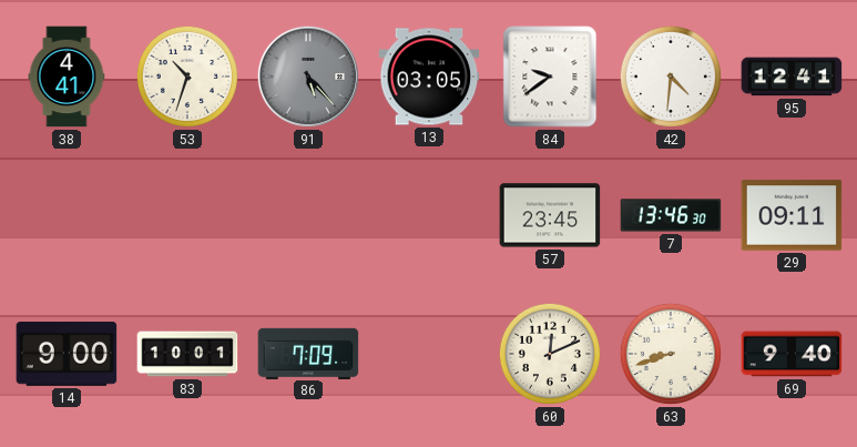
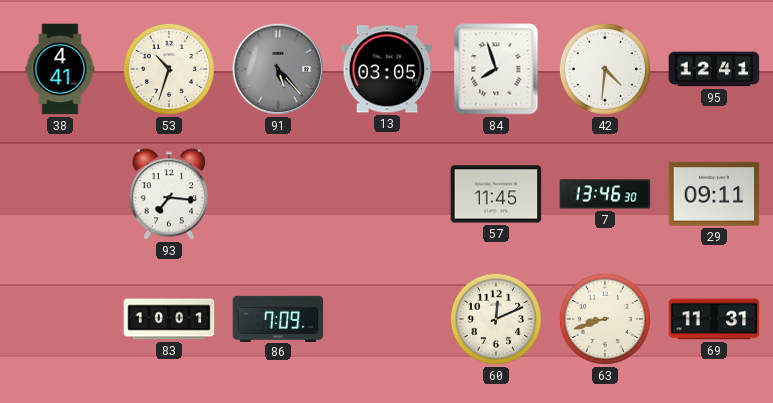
84: 9:39 -> 7:57
93: none -> 7:16
57: 23:45 -> 11:45
14: 9:00 -> none
69: 9:40 -> 11:31
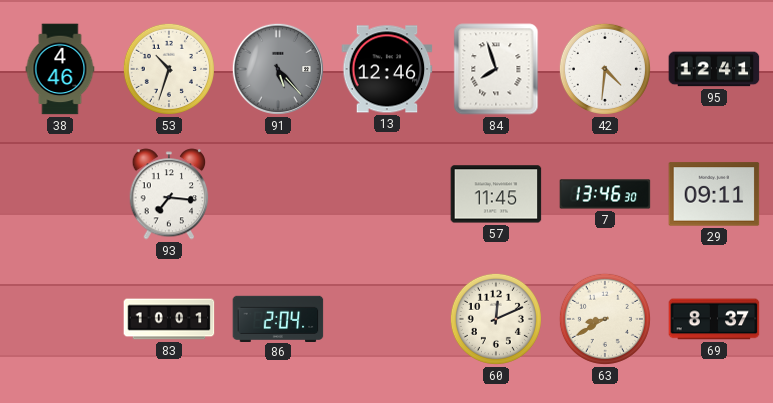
38: 4:41 -> 4:46
13: 03:05 -> 12:46
86: 7:09 -> 2:04
63: 8:42 -> 8:40
69: 11:31 -> 8:37
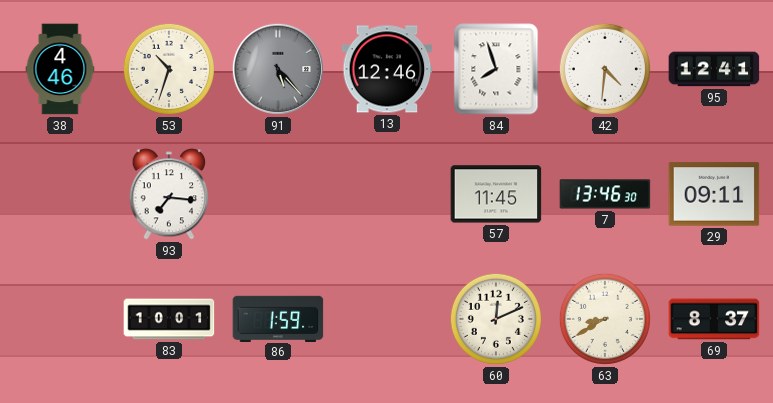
86: 2:04 -> 1:59
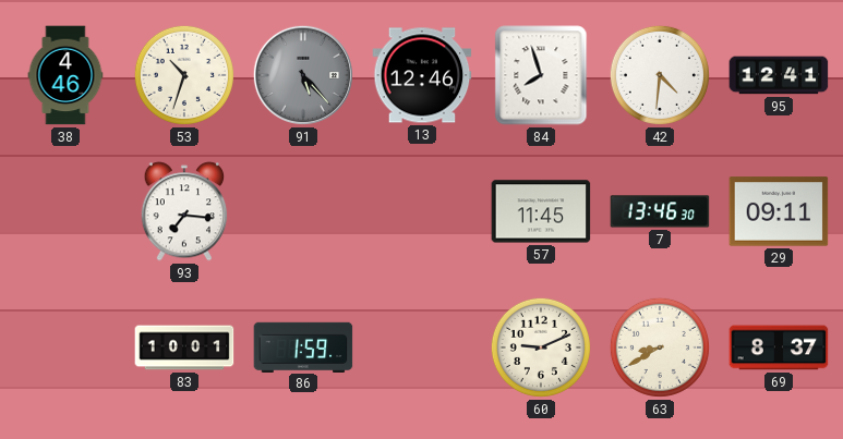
60: 12:11 -> 9:11
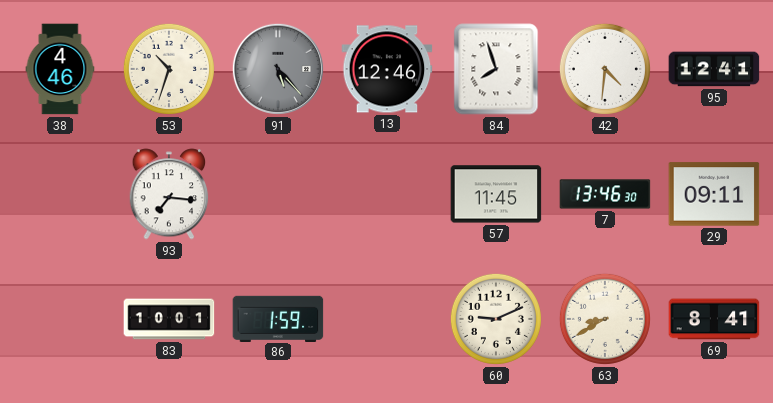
69: 8:37 -> 8:41
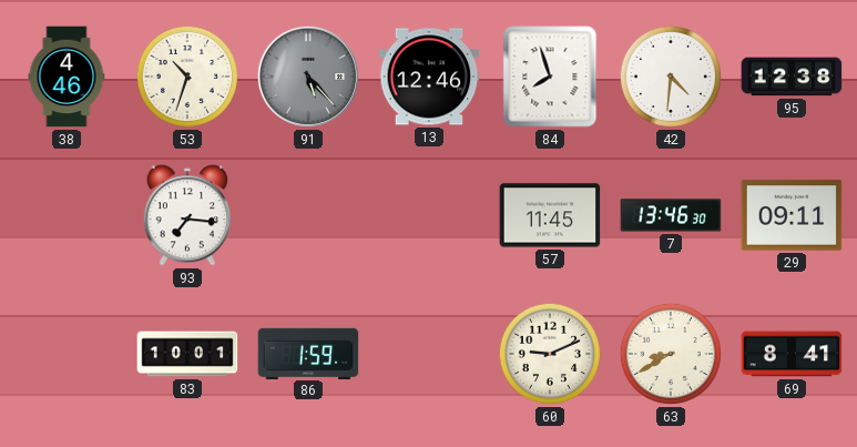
95: 12:41 -> 12:38
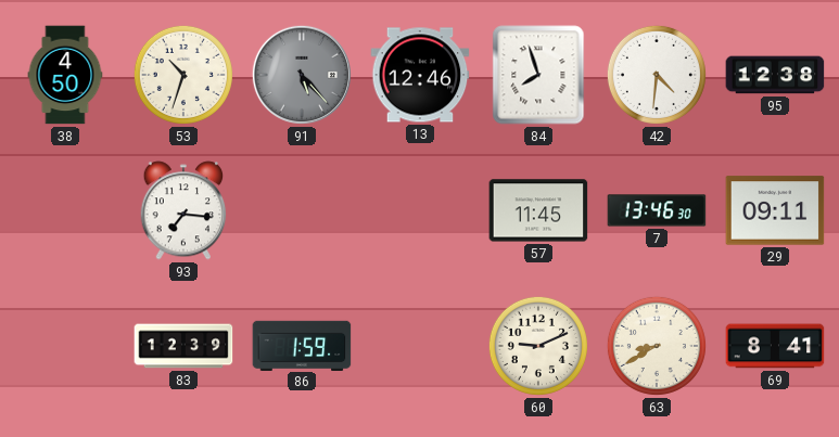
38: 4:46 -> 4:50
83: 10:01 -> 12:39
